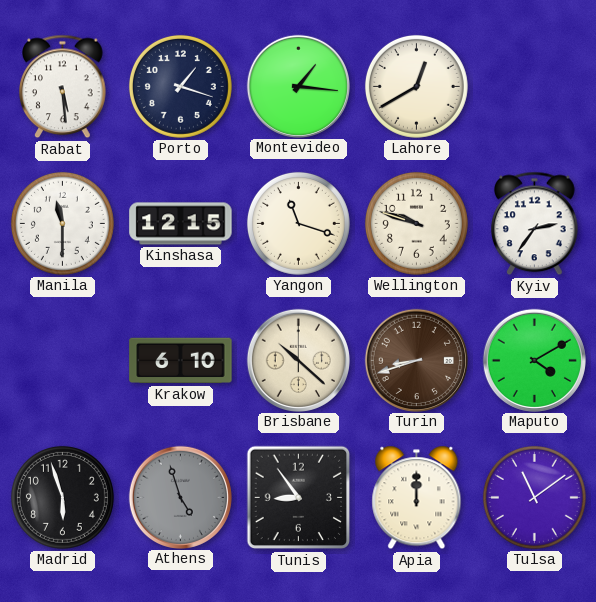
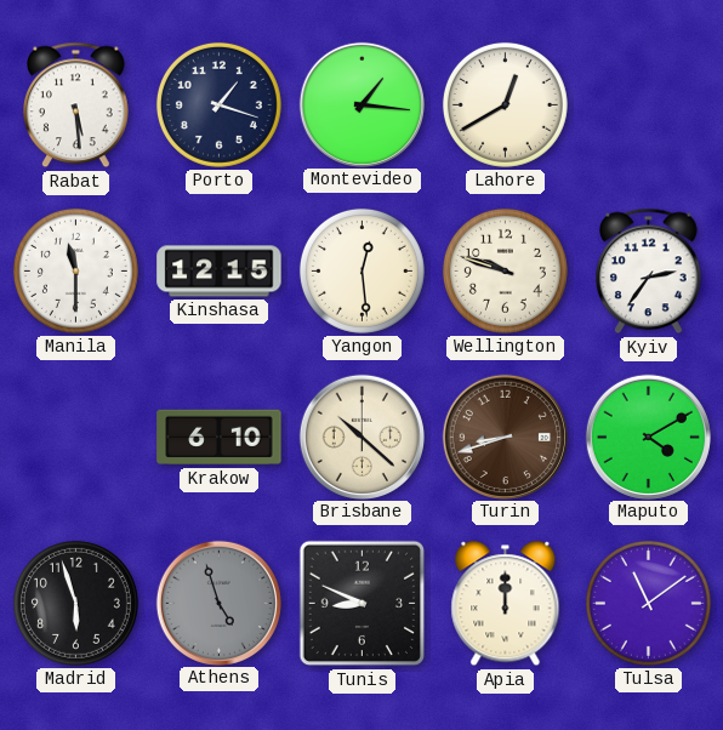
Yangon: 11:18 -> 12:29
Tunis: 8:54 -> 8:49
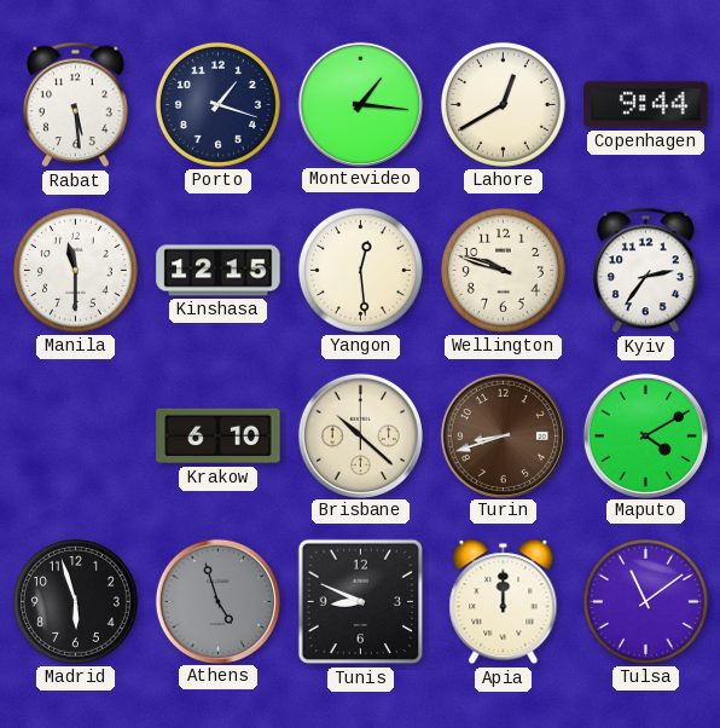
Copenhagen: none -> 9:44
